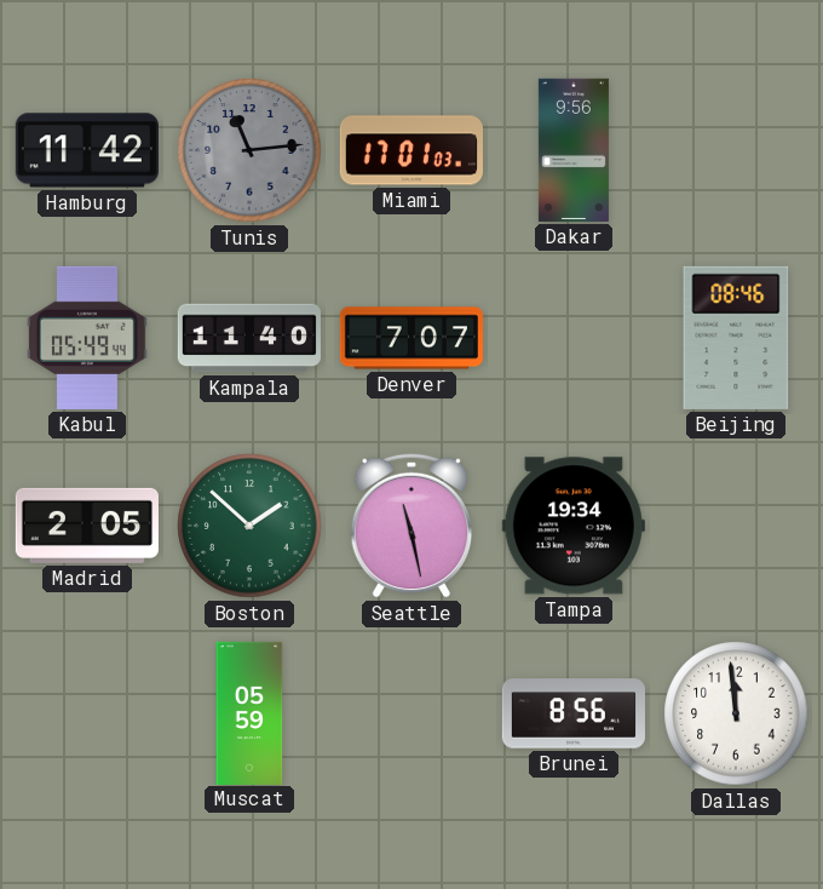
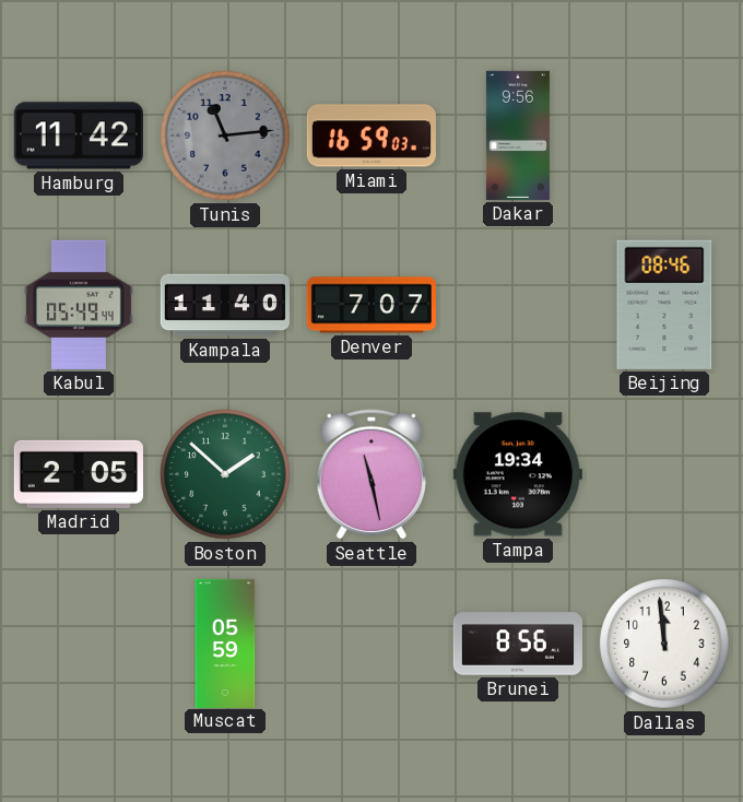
Miami: 17:01 -> 16:59
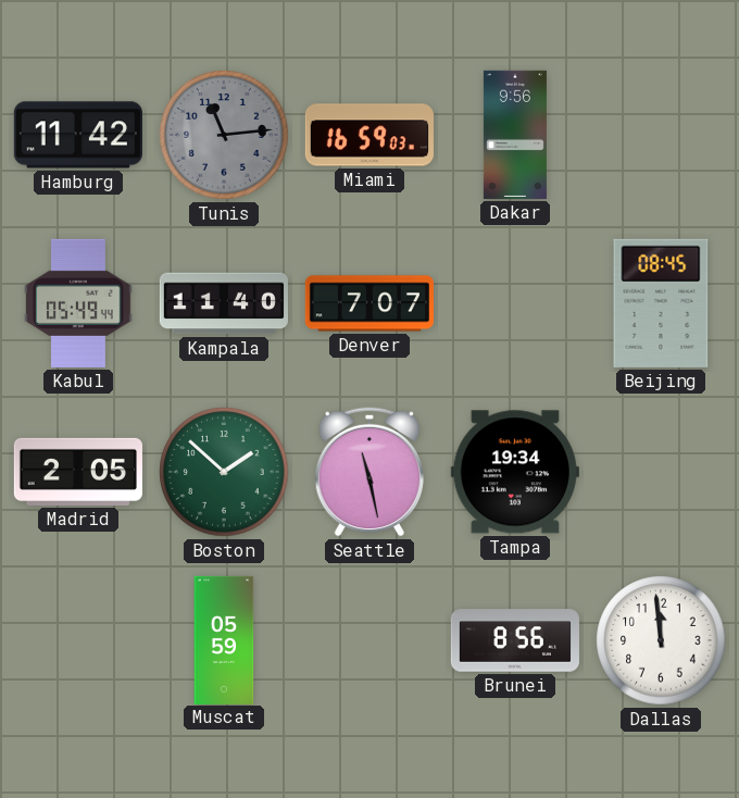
Beijing: 08:46 -> 08:45
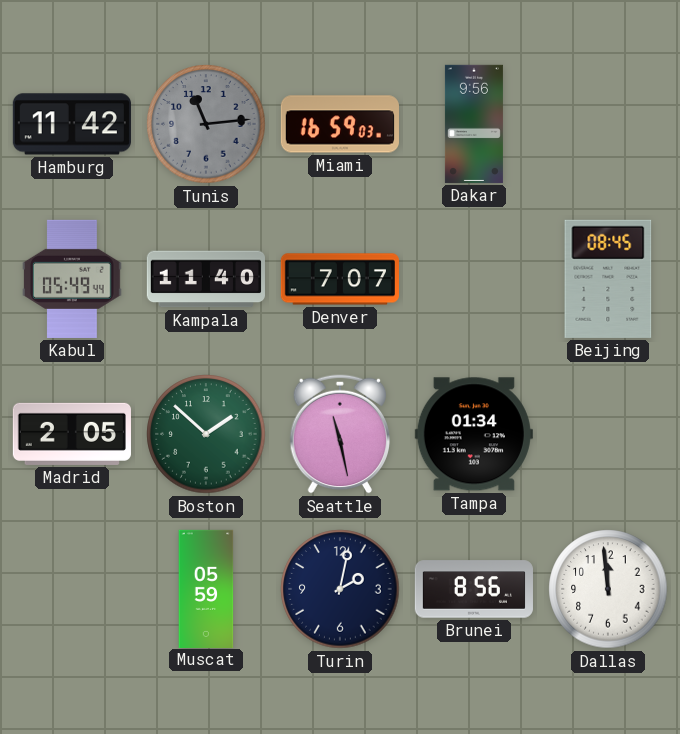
Tampa: 19:34 -> 01:34
Turin: none -> 2:02
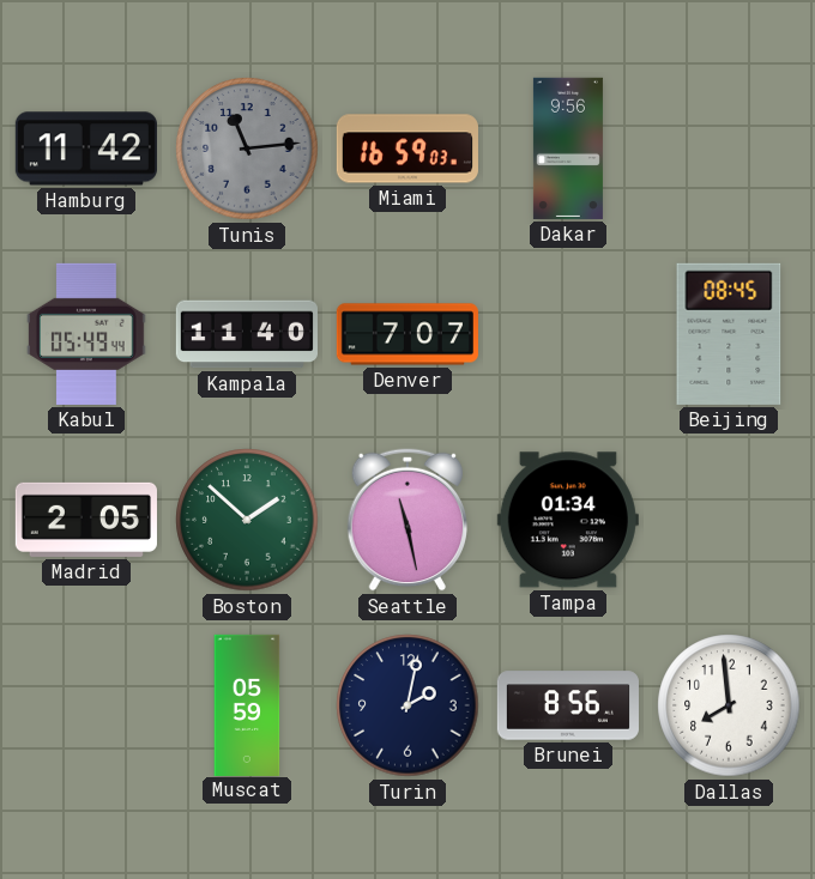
Dallas: 11:59 -> 7:59
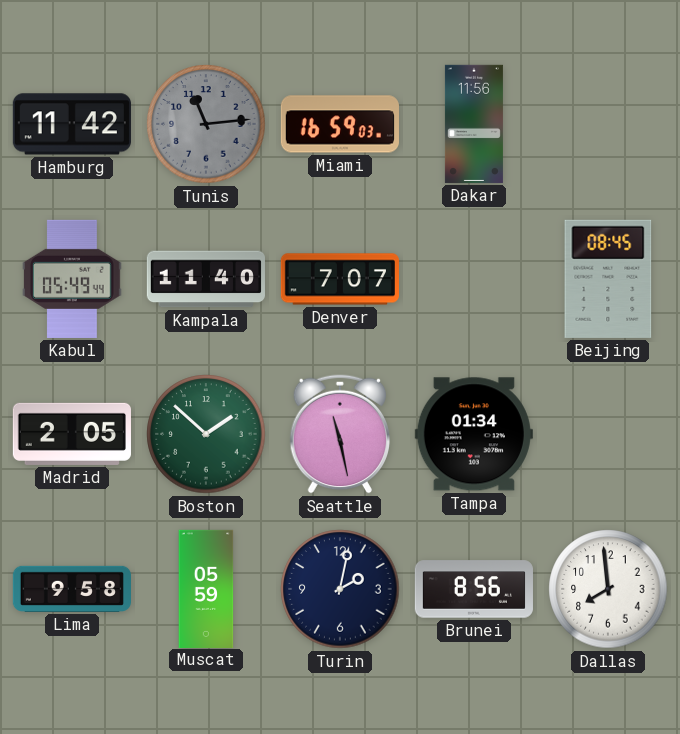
Dakar: 9:56 -> 11:56
Lima: none -> 9:58
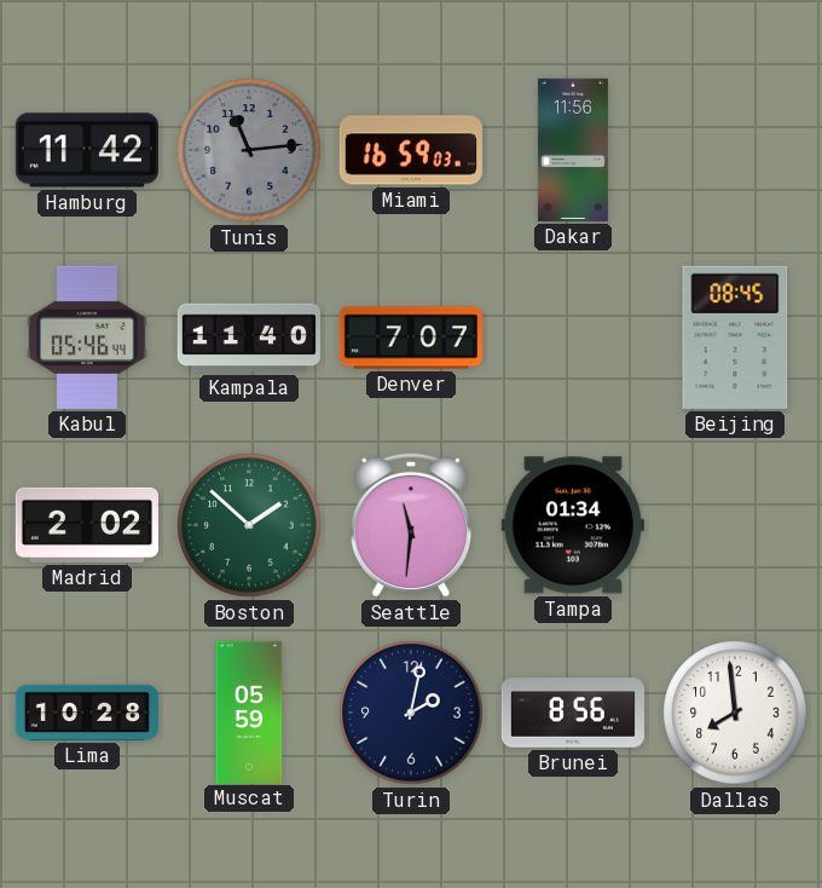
Kabul: 05:49 -> 05:46
Madrid: 2:05 -> 2:02
Seattle: 11:28 -> 11:31
Lima: 9:58 -> 10:28
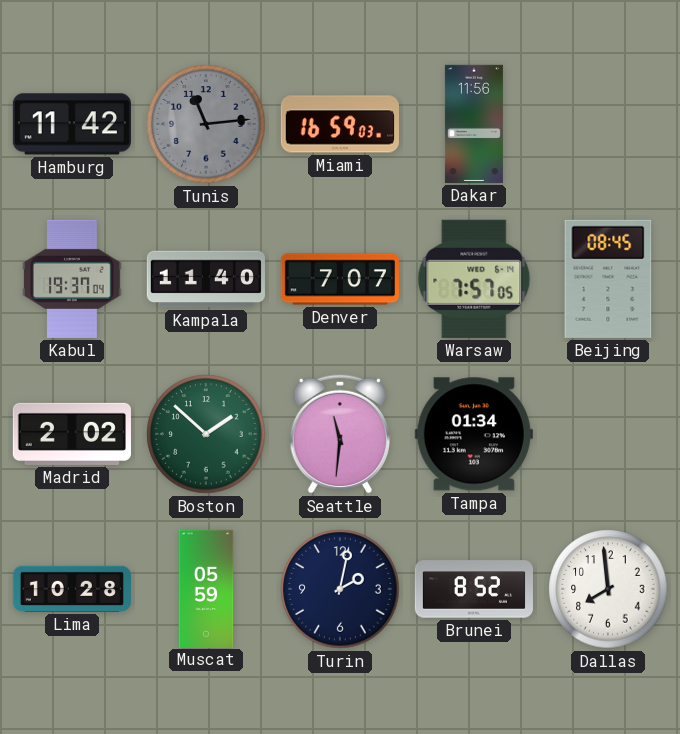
Kabul: 05:46 -> 19:37
Warsaw: none -> 7:57
Brunei: 8:56 -> 8:52
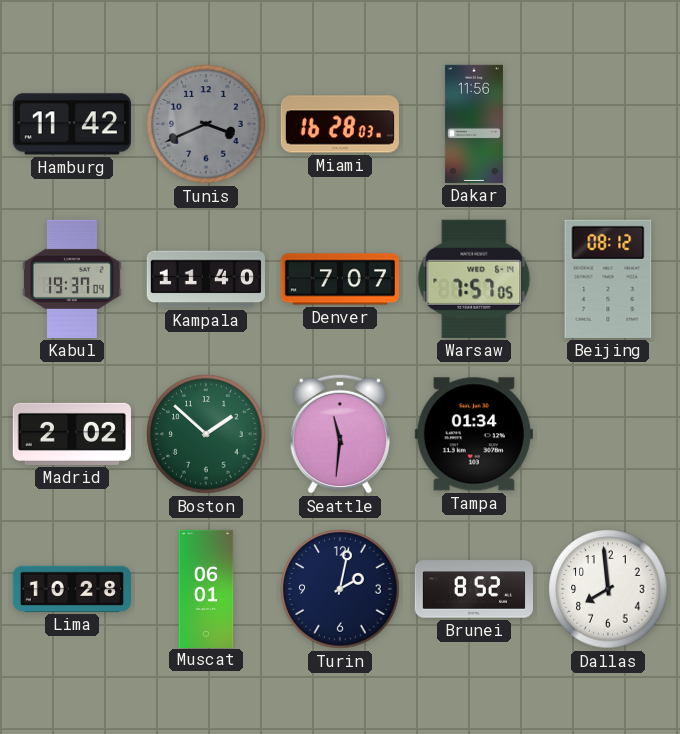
Tunis: 11:14 -> 3:41
Miami: 16:59 -> 16:28
Beijing: 08:45 -> 08:12
Muscat: 05:59 -> 06:01
